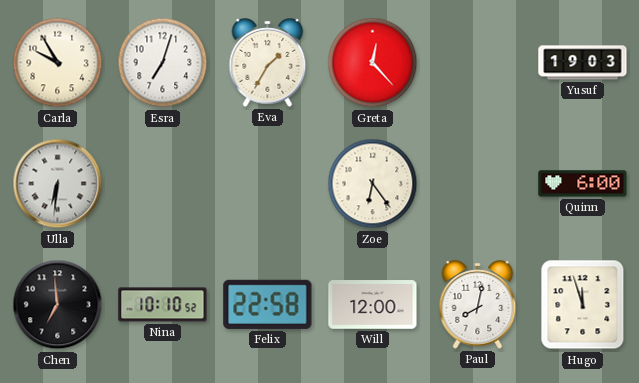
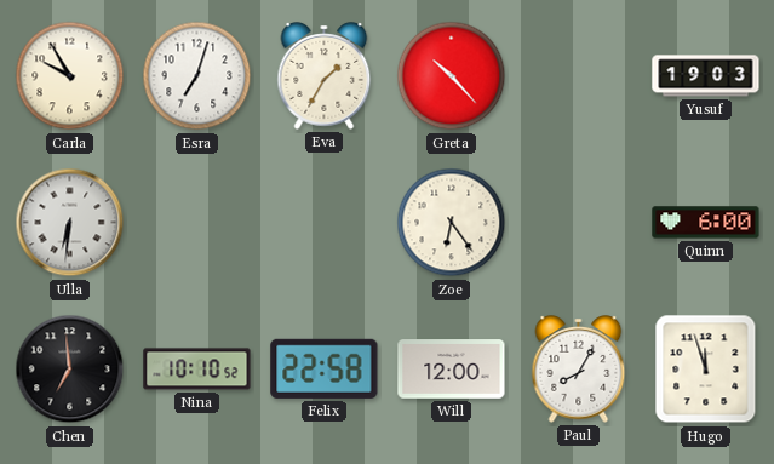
Greta: 12:23 -> 10:23
Paul: 8:02 -> 8:05
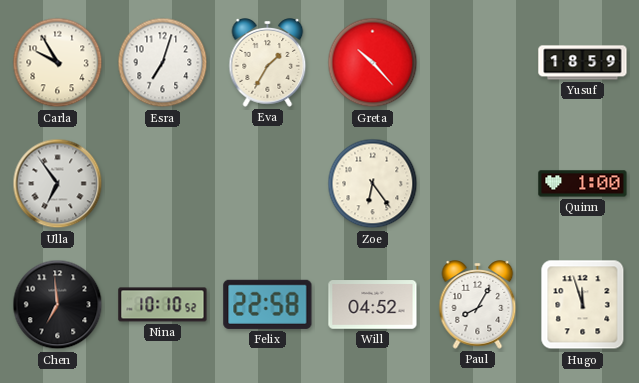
Yusuf: 19:03 -> 18:59
Ulla: 6:31 -> 6:54
Quinn: 6:00 -> 1:00
Will: 12:00 -> 04:52
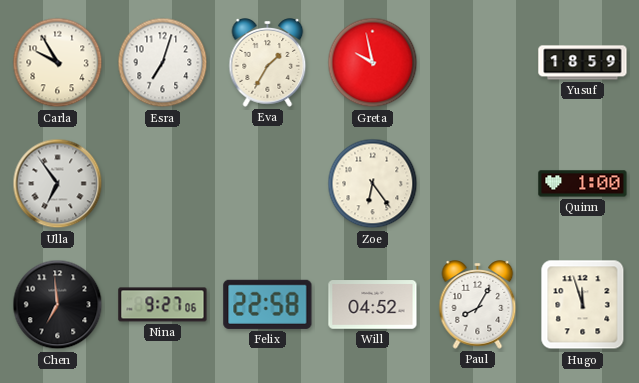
Greta: 10:23 -> 9:58
Nina: 10:10 -> 9:27
